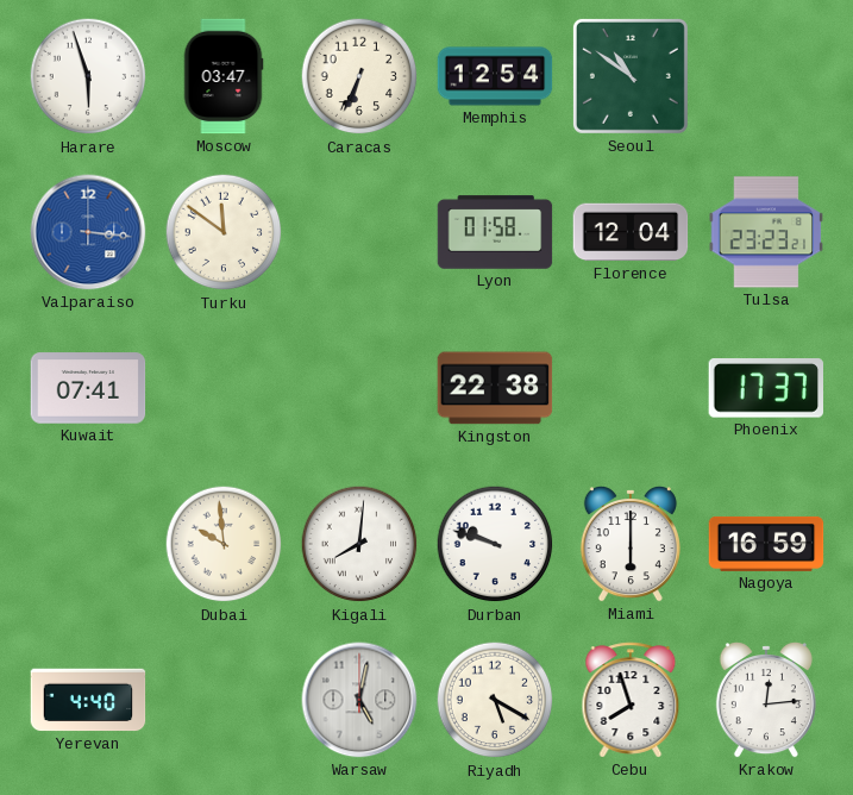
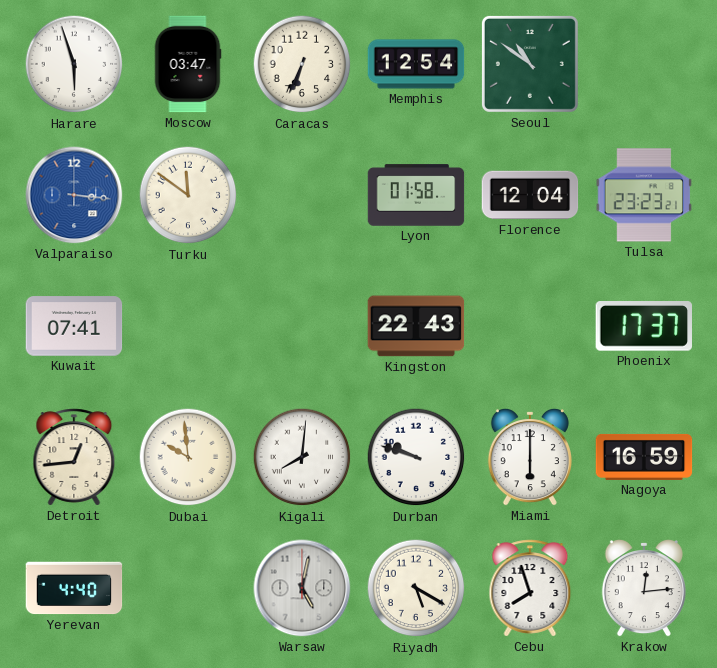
Kingston: 22:38 -> 22:43
Detroit: none -> 12:44
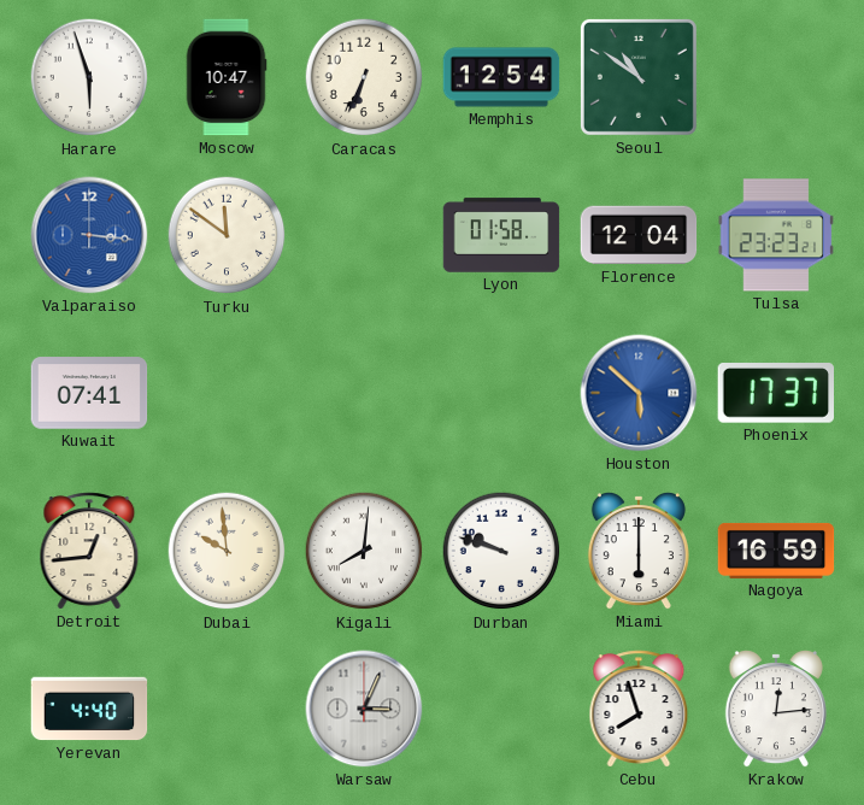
Moscow: 03:47 -> 10:47
Kingston: 22:43 -> none
Houston: none -> 5:52
Warsaw: 5:02 -> 3:04
Riyadh: 5:20 -> none
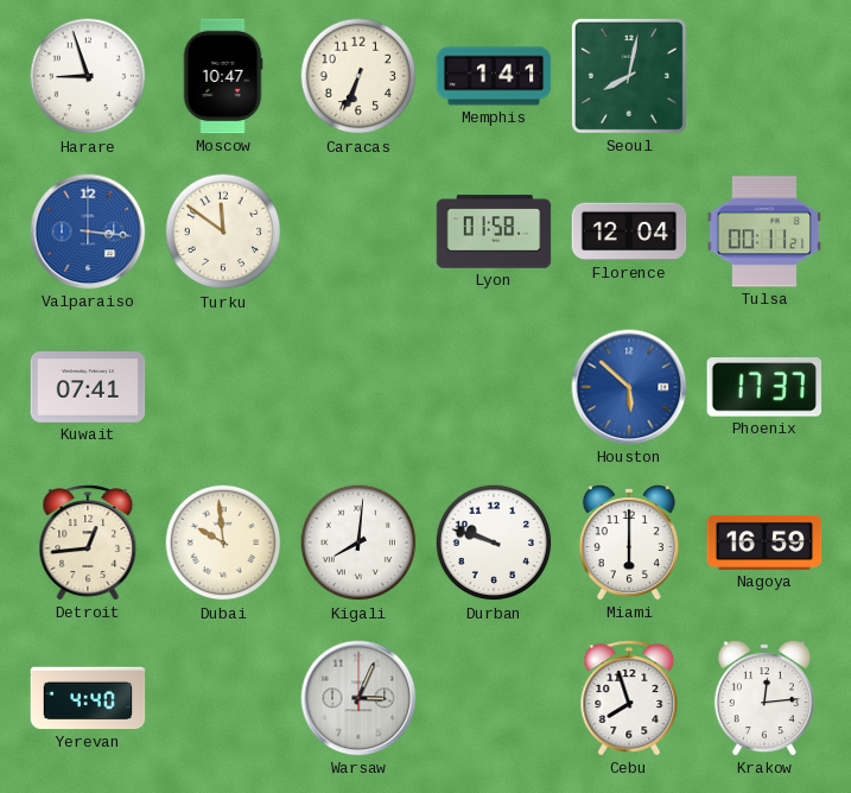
Harare: 5:57 -> 8:57
Memphis: 12:54 -> 1:41
Seoul: 10:51 -> 8:02
Tulsa: 23:23 -> 00:11
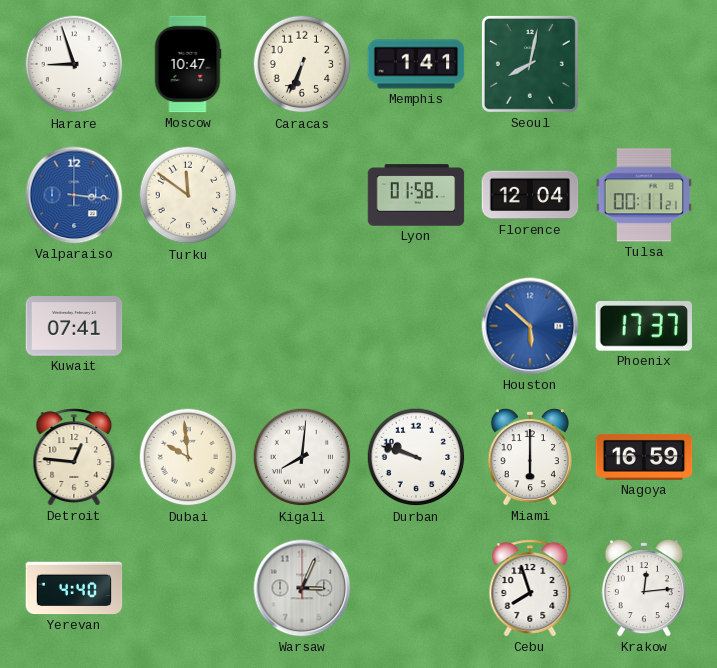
Detroit: 12:44 -> 12:46
